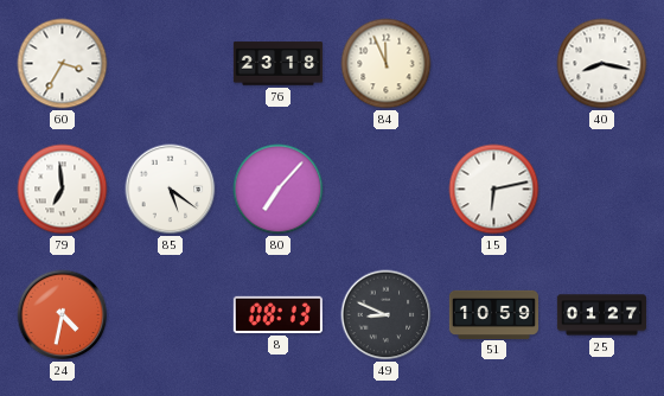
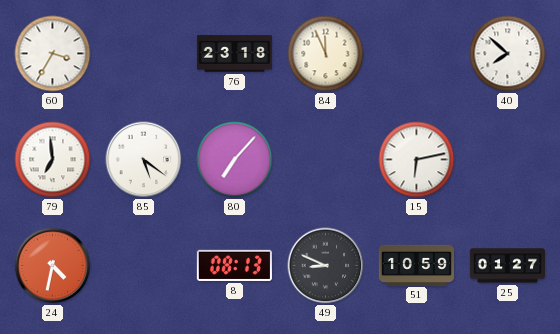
40: 8:17 -> 7:52
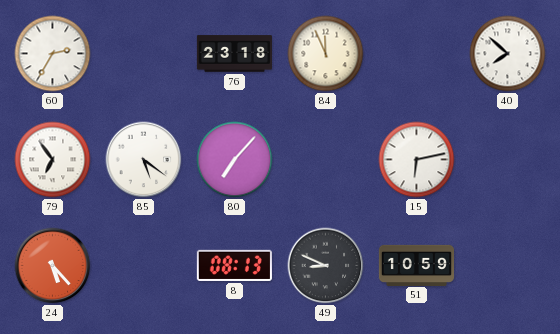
60: 3:35 -> 2:35
79: 6:59 -> 6:54
24: 4:32 -> 5:23
25: 01:27 -> none
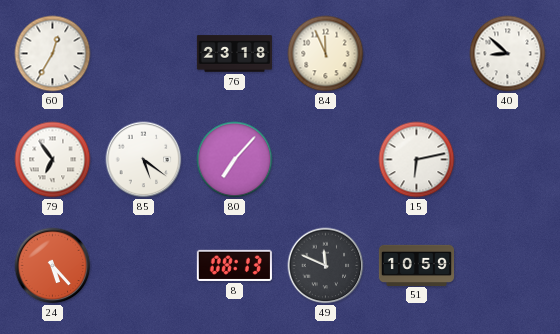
60: 2:35 -> 12:35
40: 7:52 -> 8:52
49: 8:49 -> 11:49
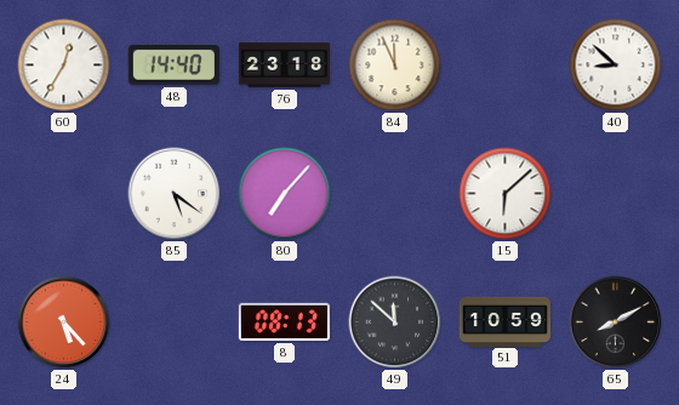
48: none -> 14:40
79: 6:54 -> none
15: 6:13 -> 6:08
49: 11:49 -> 11:52
65: none -> 8:10
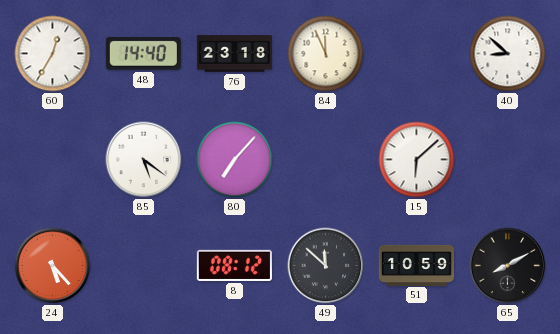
8: 08:13 -> 08:12
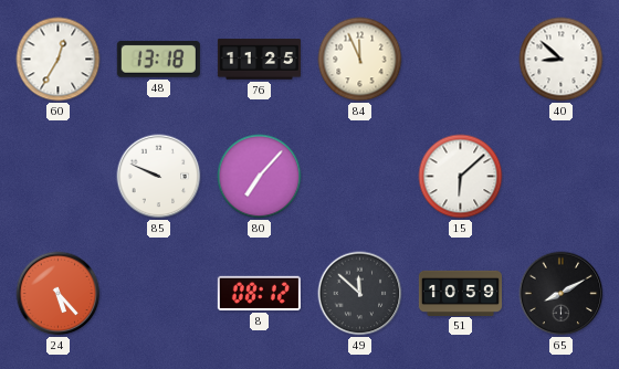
48: 14:40 -> 13:18
76: 23:18 -> 11:25
85: 5:21 -> 9:49
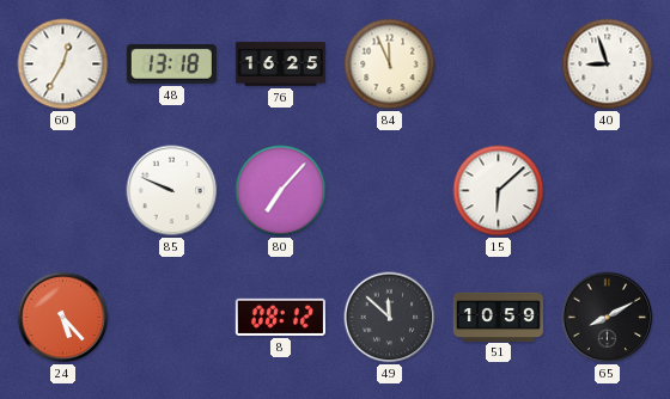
76: 11:25 -> 16:25
40: 8:52 -> 8:57
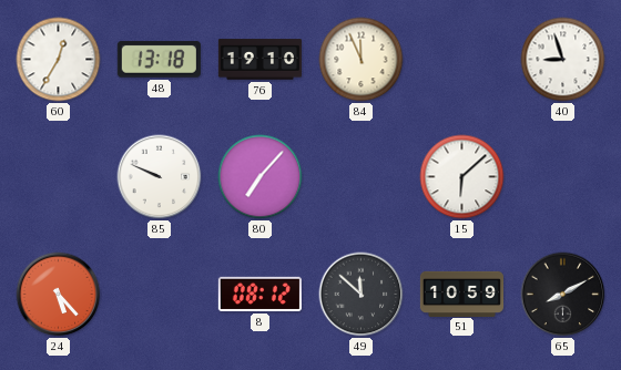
76: 16:25 -> 19:10
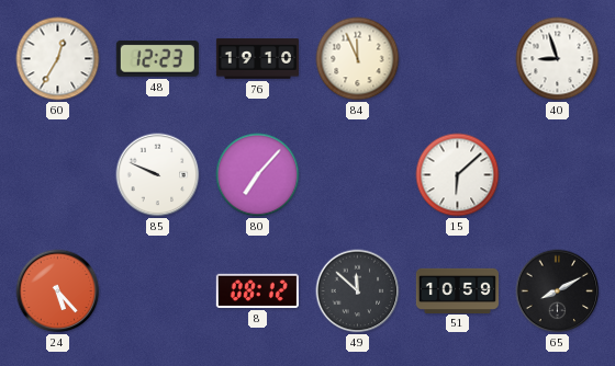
48: 13:18 -> 12:23
